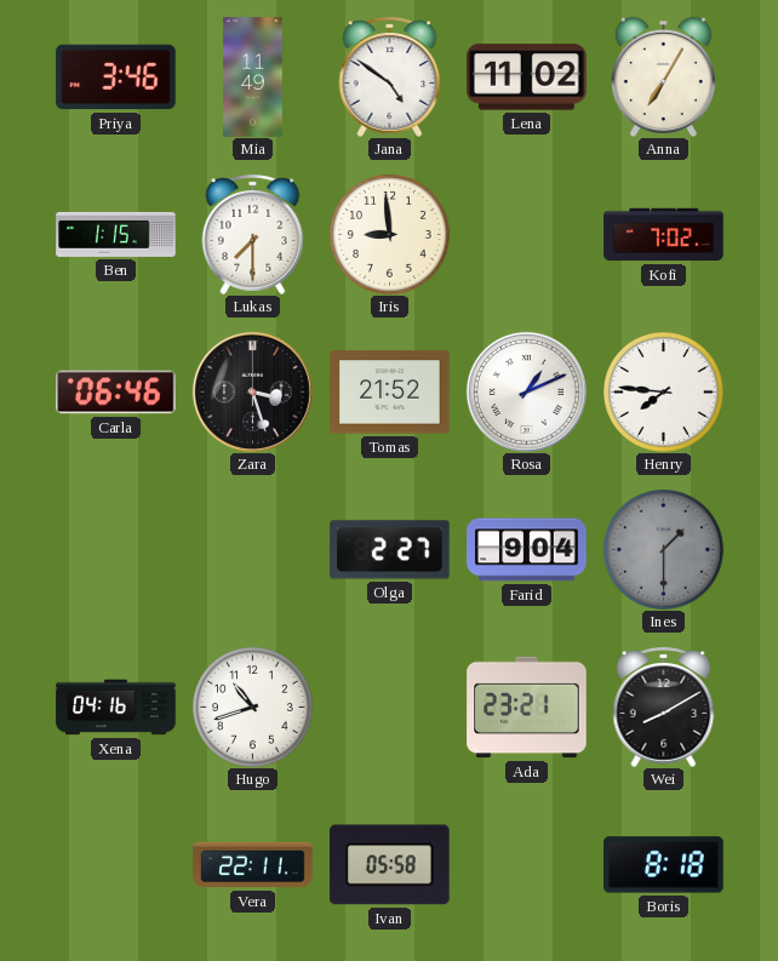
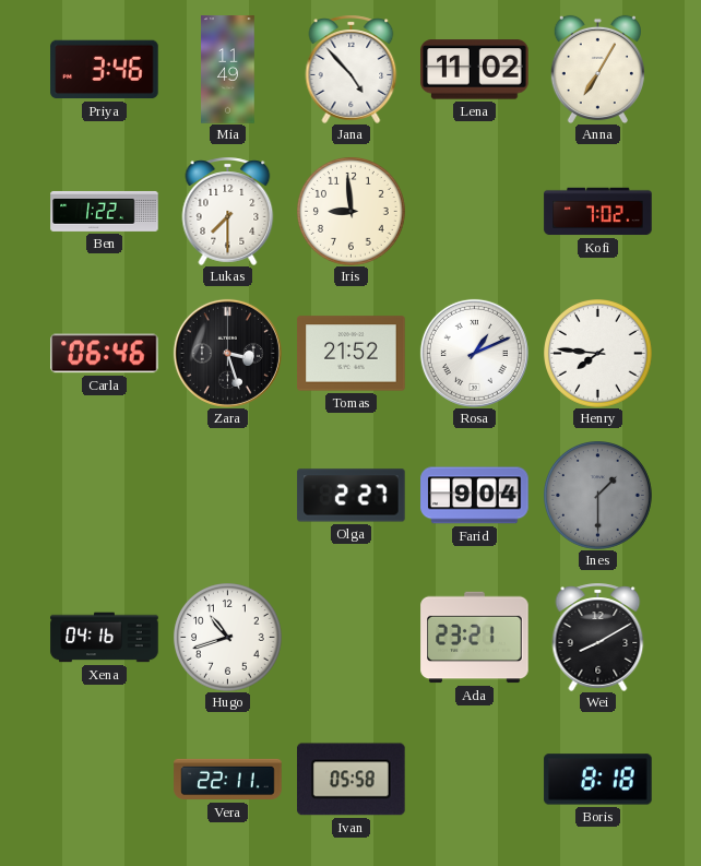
Jana: 4:51 -> 4:53
Ben: 1:15 -> 1:22
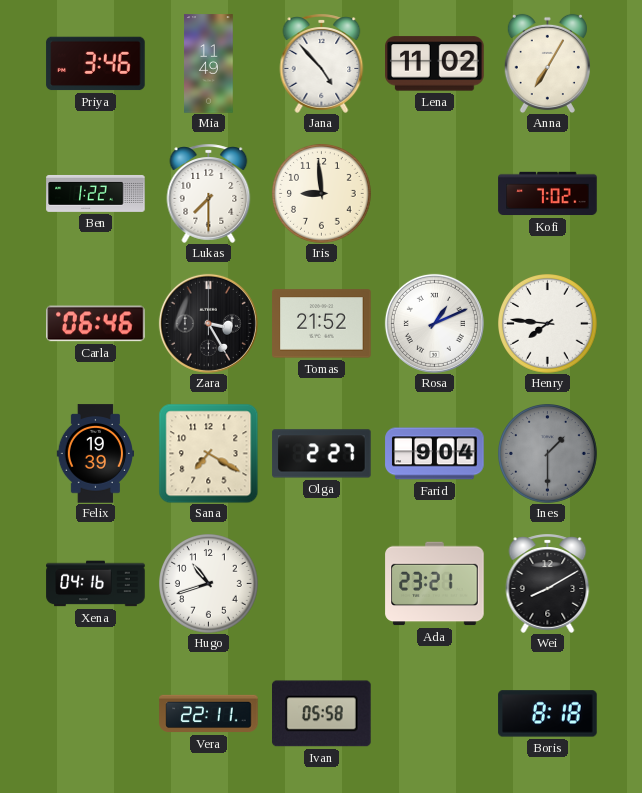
Zara: 3:27 -> 3:25
Felix: none -> 19:39
Sana: none -> 7:20
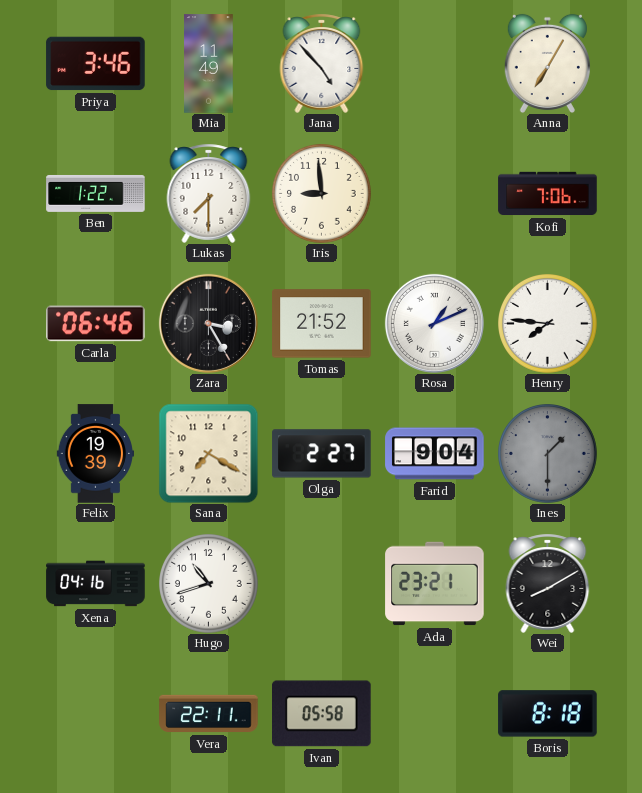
Lena: 11:02 -> none
Kofi: 7:02 -> 7:06
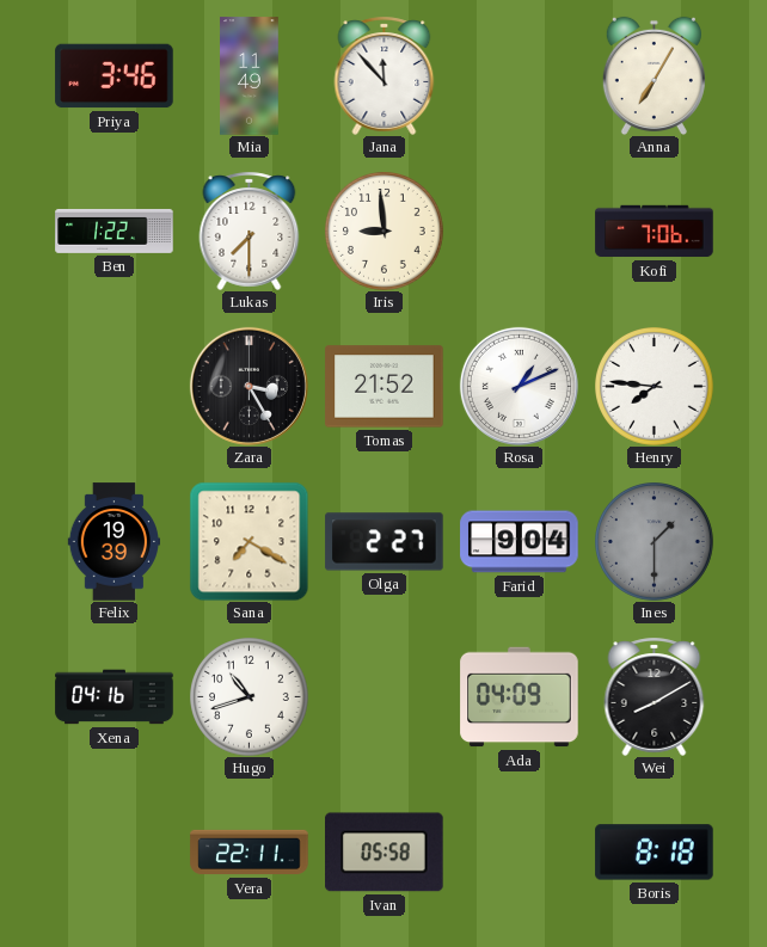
Jana: 4:53 -> 11:53
Carla: 06:46 -> none
Ada: 23:21 -> 04:09
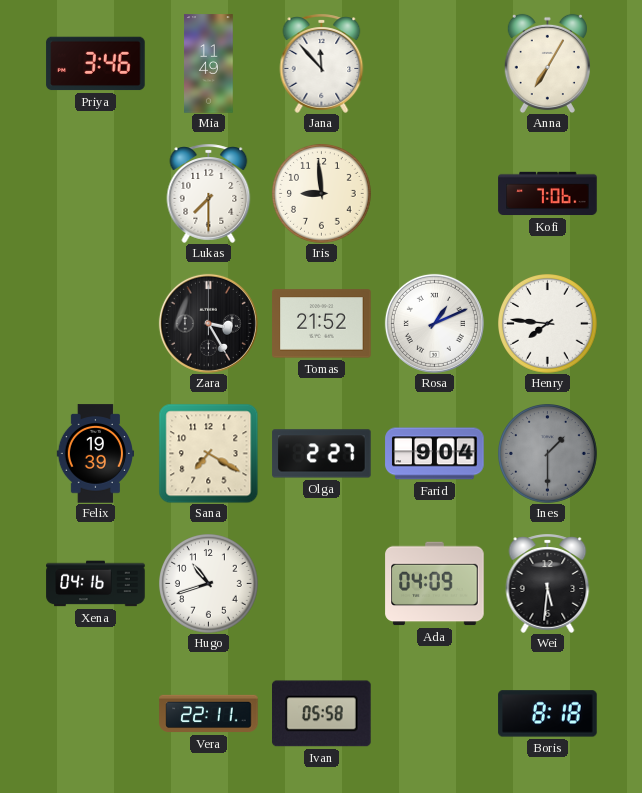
Ben: 1:22 -> none
Wei: 8:10 -> 5:31
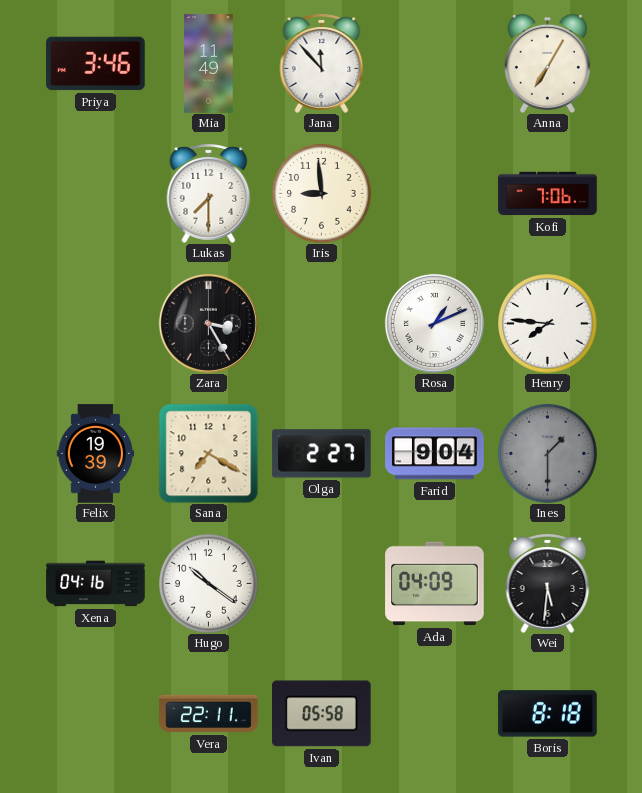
Tomas: 21:52 -> none
Hugo: 10:42 -> 10:21
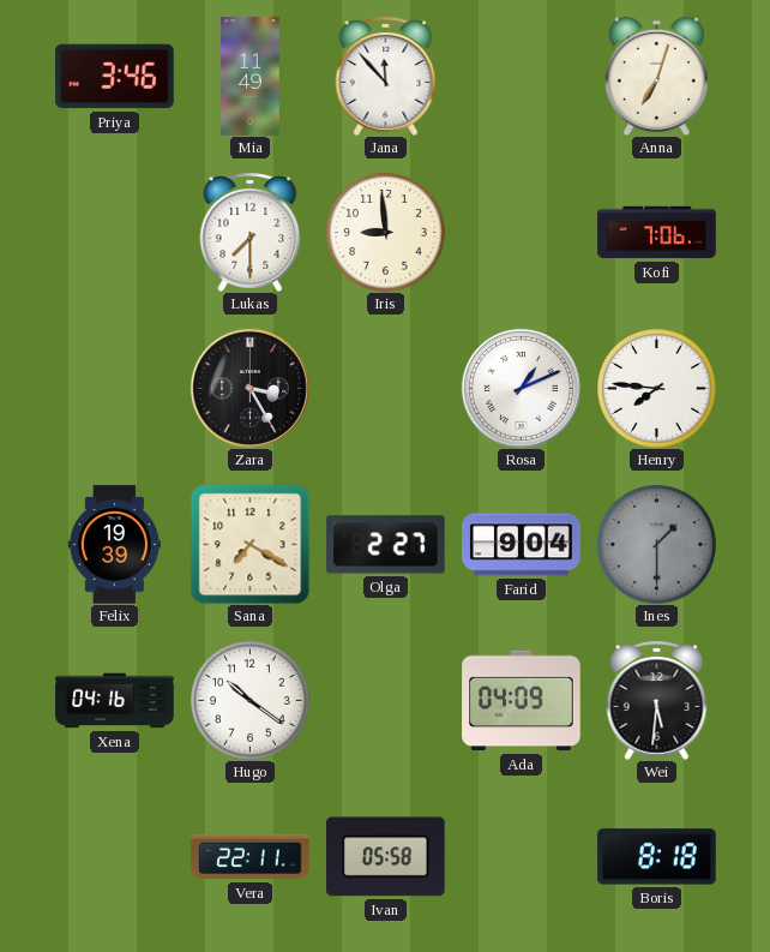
Anna: 7:05 -> 7:03
